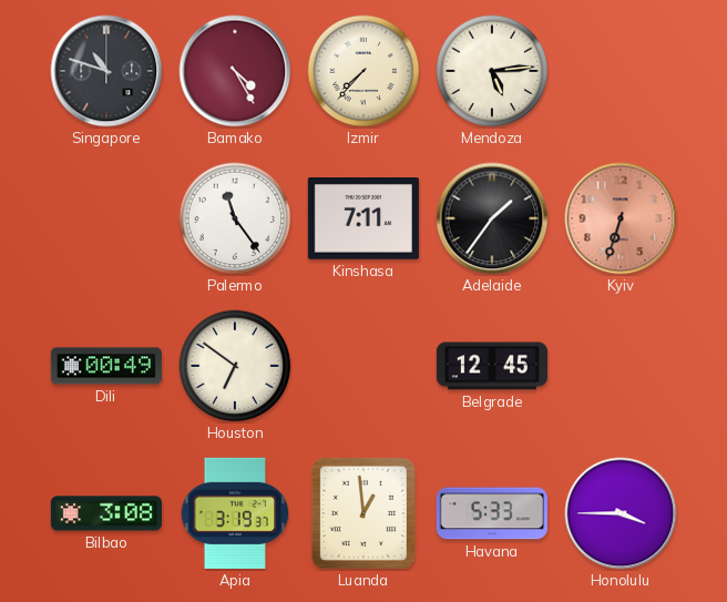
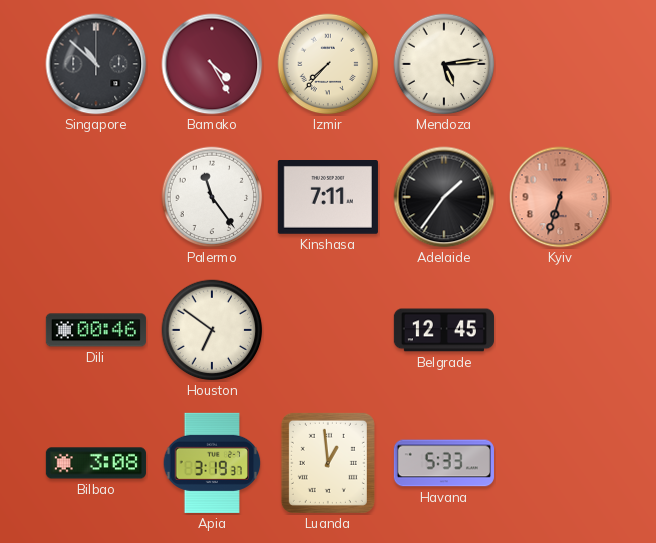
Singapore: 10:48 -> 10:52
Dili: 00:49 -> 00:46
Honolulu: 3:45 -> none
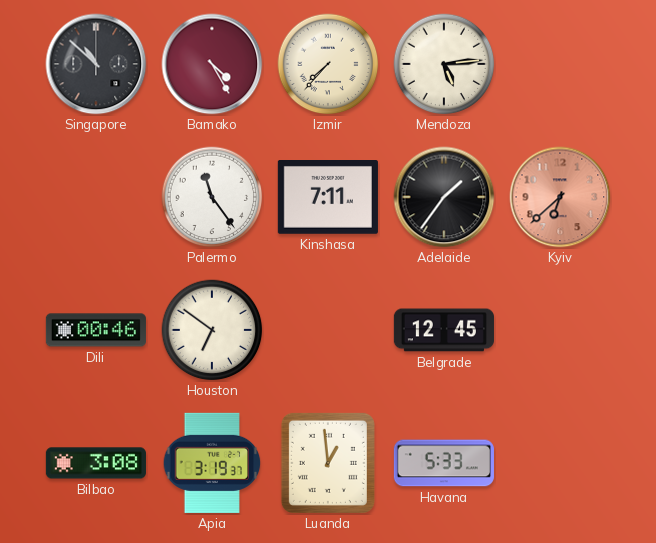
Kyiv: 6:33 -> 6:38
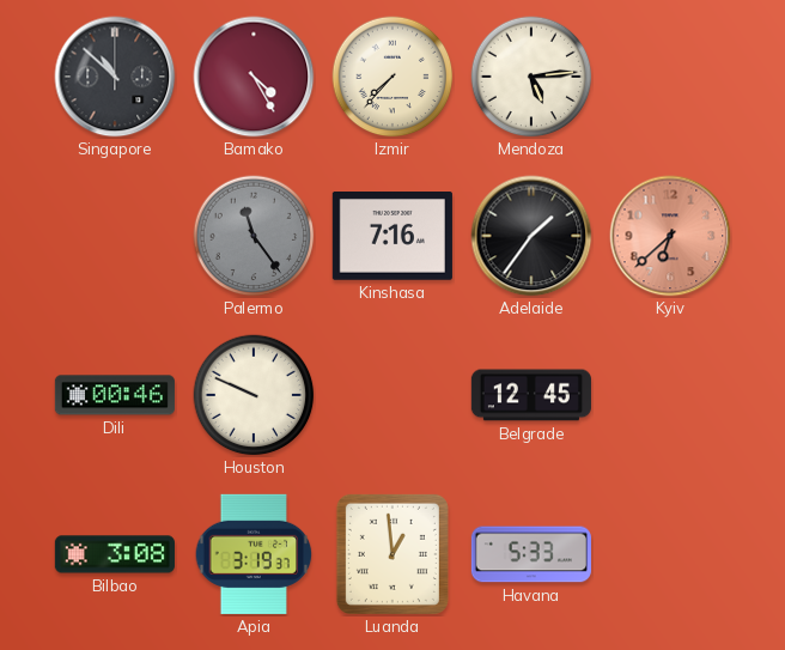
Palermo dial: white -> grey
Kinshasa: 7:11 -> 7:16
Houston: 6:51 -> 9:49
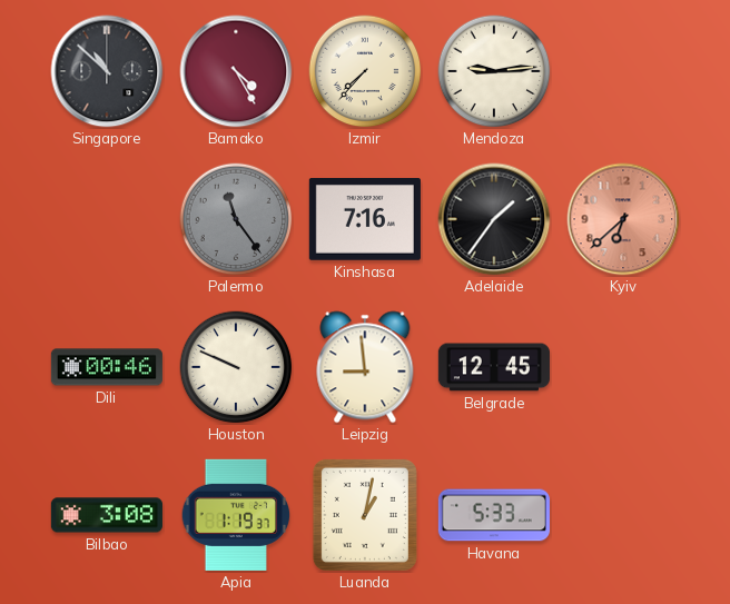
Mendoza: 5:14 -> 9:14
Leipzig: none -> 8:59
Apia: 3:19 -> 1:19
Luanda: 12:59 -> 1:02
